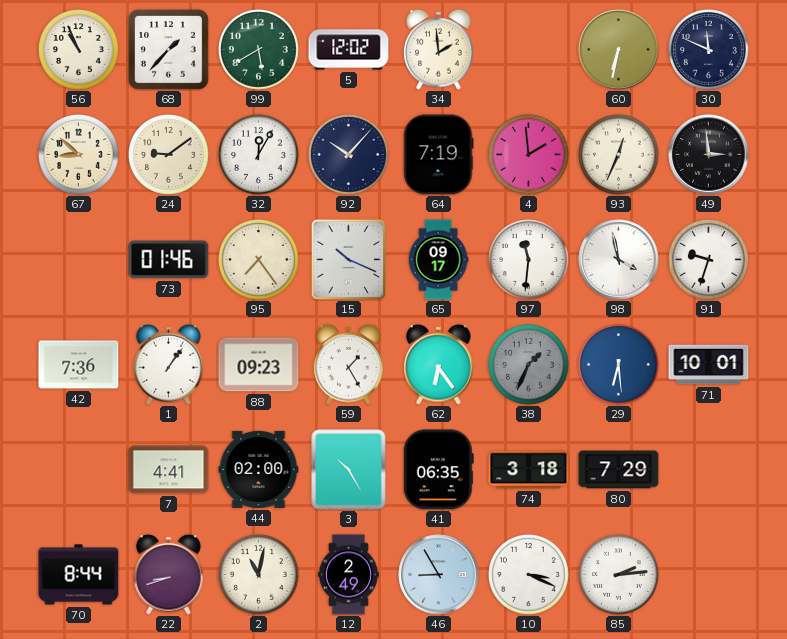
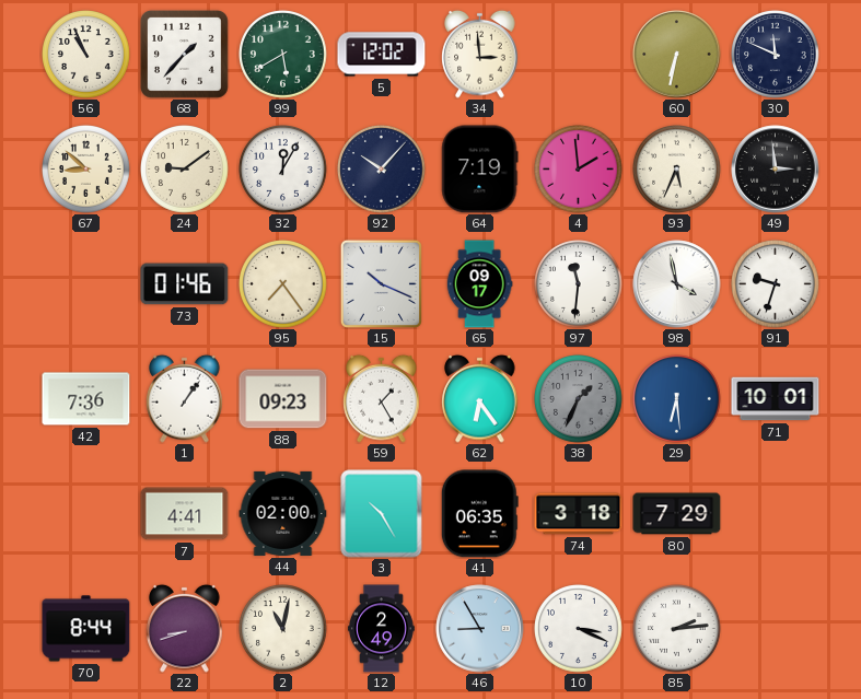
34: 1:59 -> 2:59
93: 12:34 -> 5:34
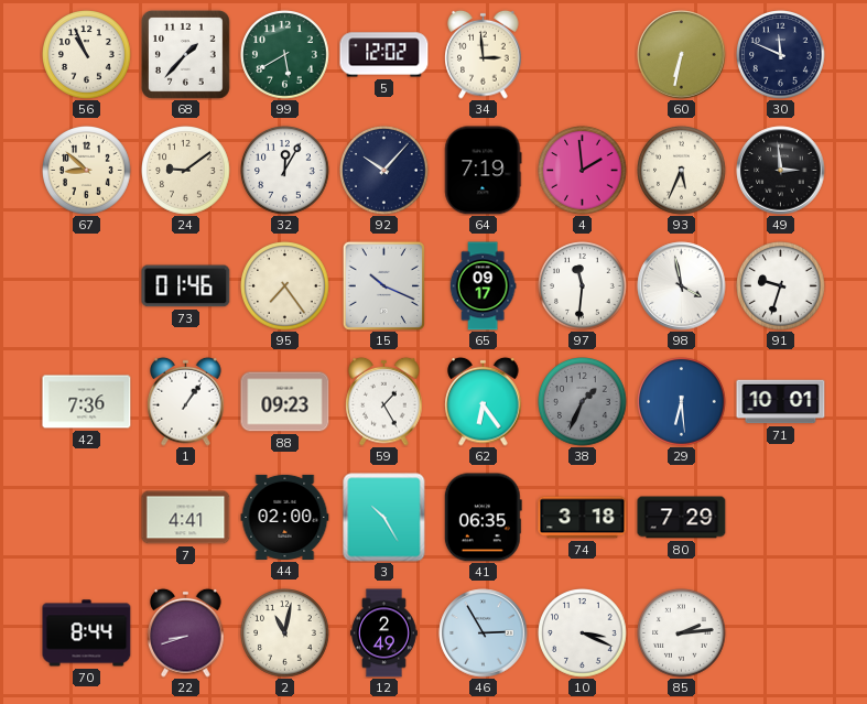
46: 8:55 -> 2:55
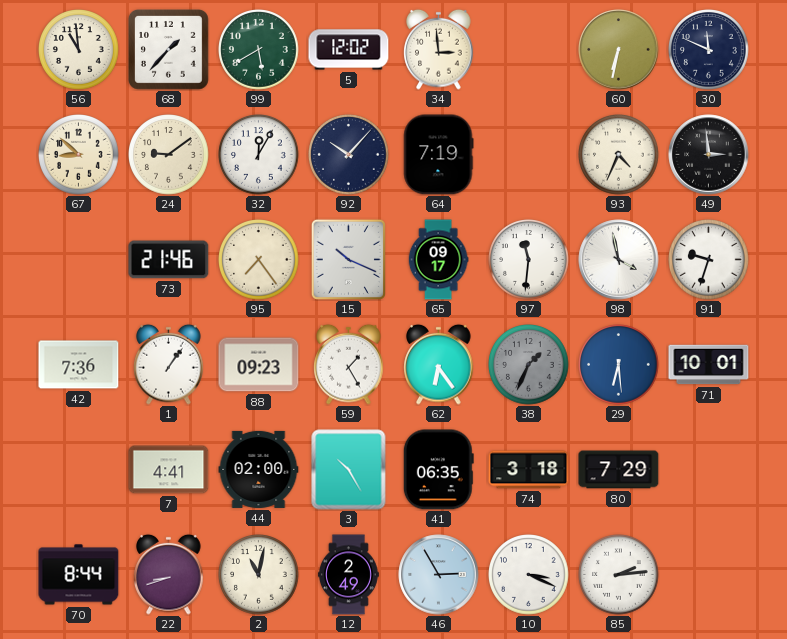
56: 10:56 -> 10:59
4: 1:59 -> none
93: 5:34 -> 4:34
73: 01:46 -> 21:46
